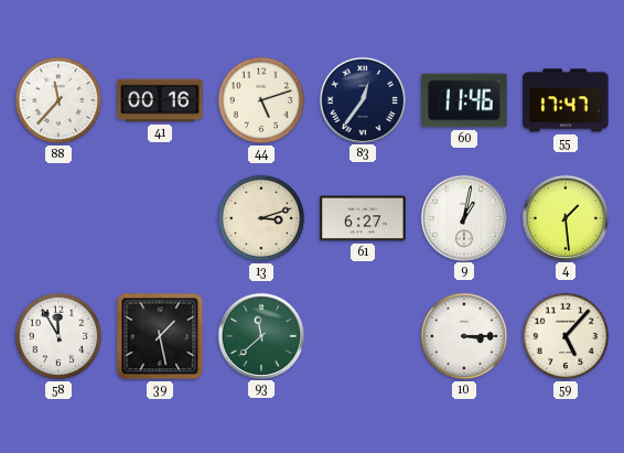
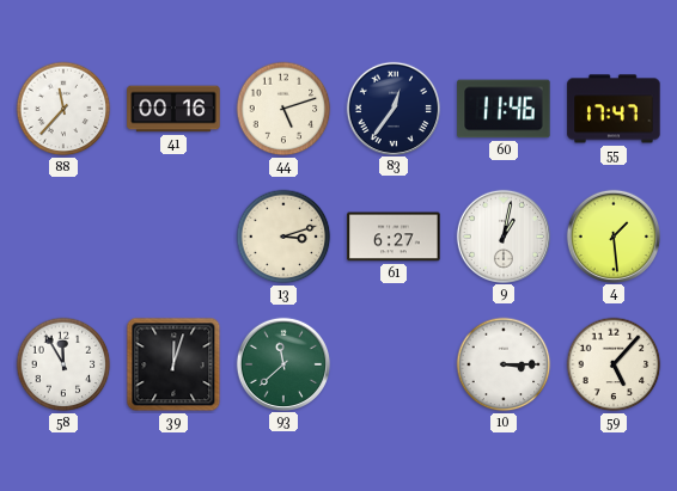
39: 1:28 -> 12:03
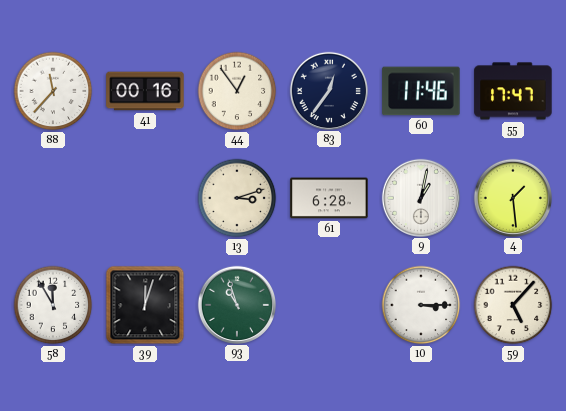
44: 5:12 -> 12:54
61: 6:27 -> 6:28
93: 11:38 -> 10:57
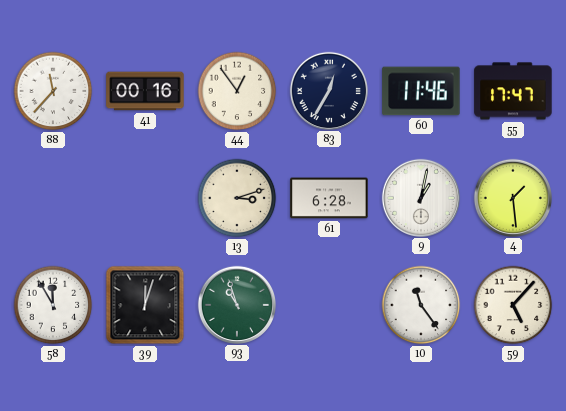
83: 12:36 -> 12:35
10: 3:15 -> 11:24
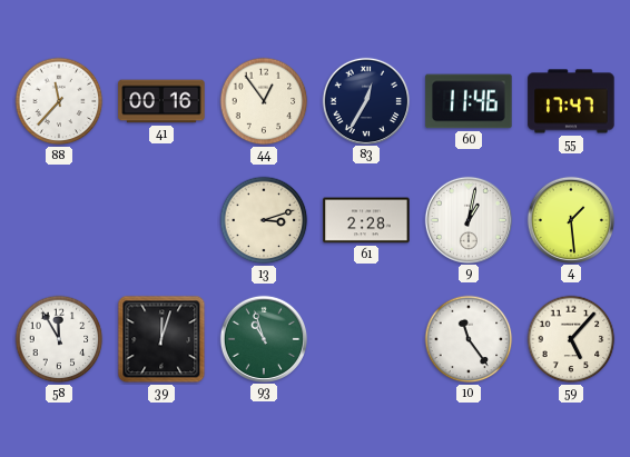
61: 6:28 -> 2:28
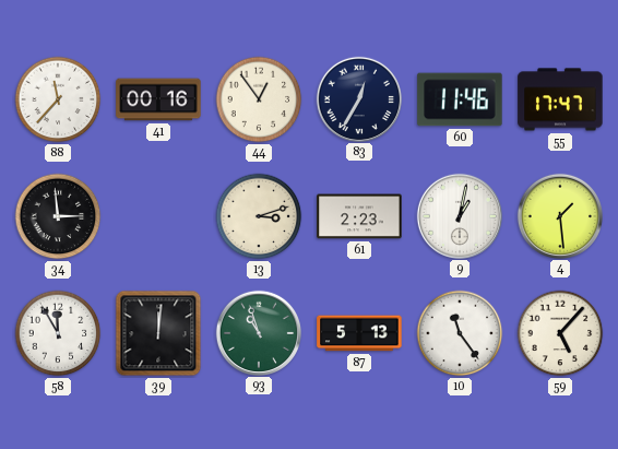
34: none -> 2:59
61: 2:28 -> 2:23
39: 12:03 -> 12:01
87: none -> 5:13
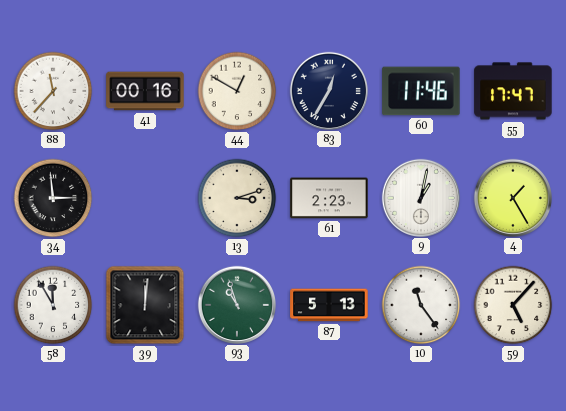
44: 12:54 -> 12:50
4: 1:29 -> 1:25
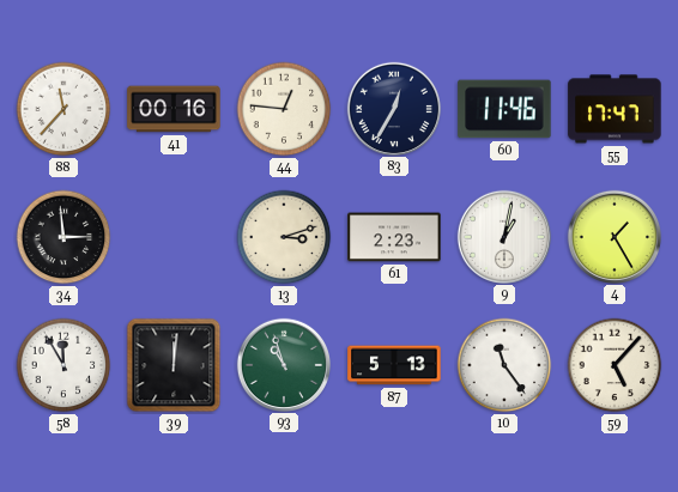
44: 12:50 -> 12:46
